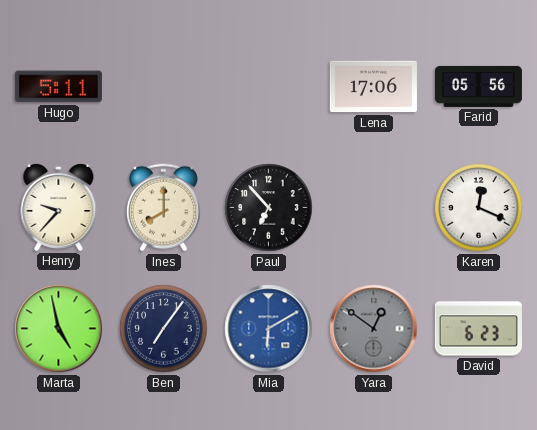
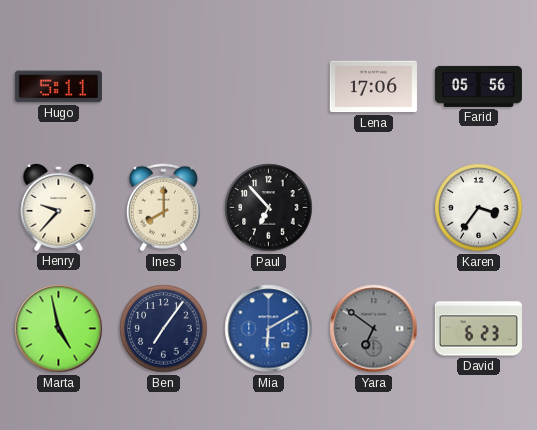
Karen: 12:19 -> 3:36
Yara: 12:51 -> 6:51
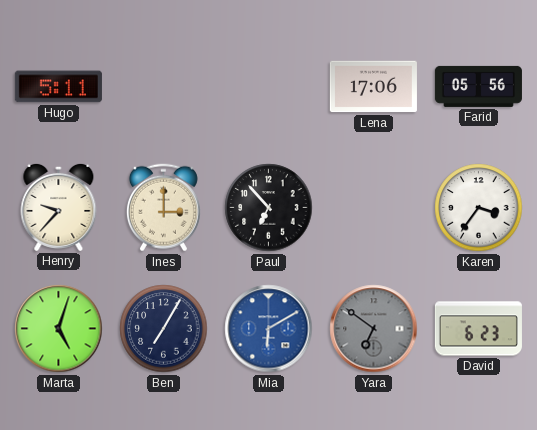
Ines: 8:00 -> 3:00
Marta: 4:58 -> 5:03
Ben: 7:06 -> 7:05
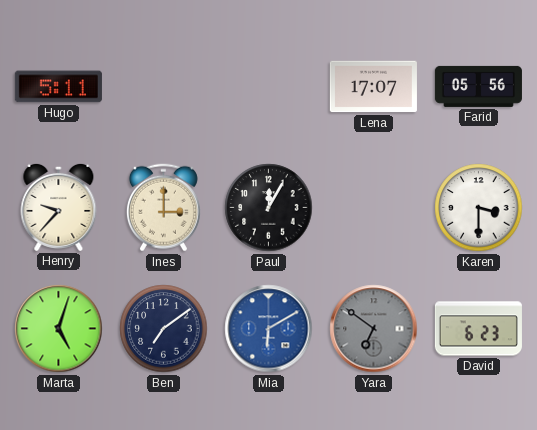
Lena: 17:06 -> 17:07
Paul: 6:53 -> 12:05
Karen: 3:36 -> 3:30
Ben: 7:05 -> 7:09
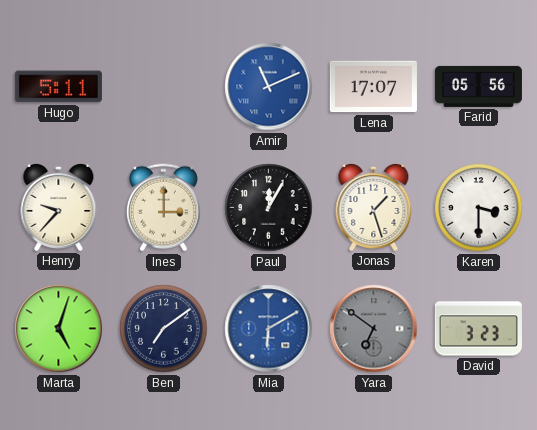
Amir: none -> 11:11
Jonas: none -> 1:27
David: 6:23 -> 3:23
